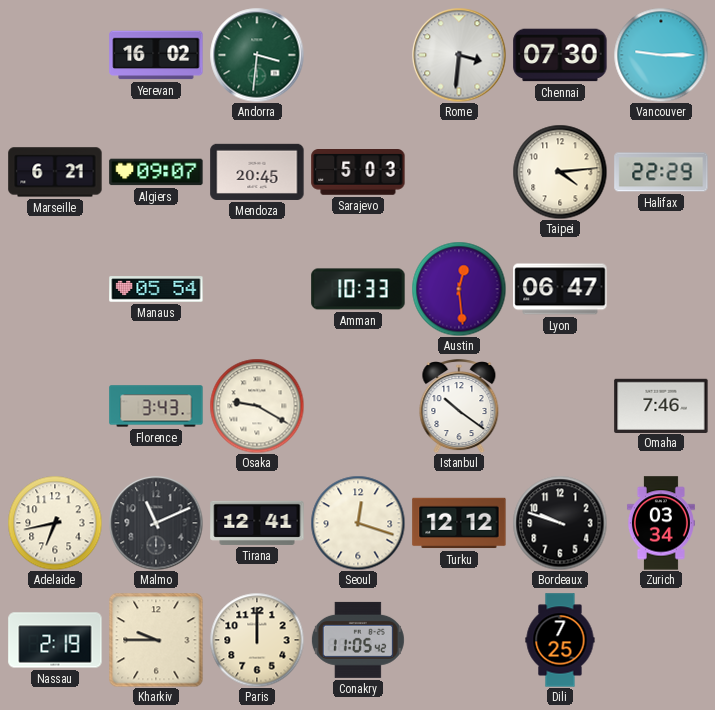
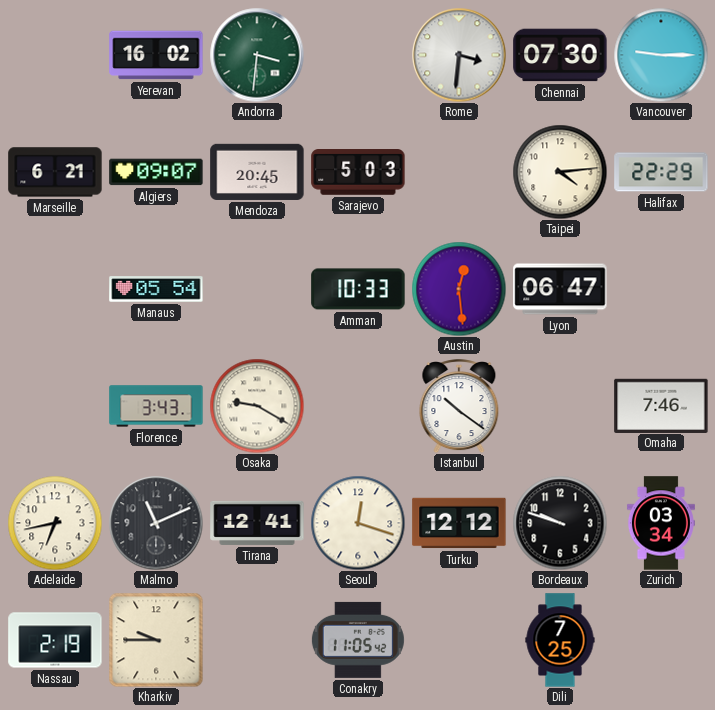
Paris: 12:00 -> none
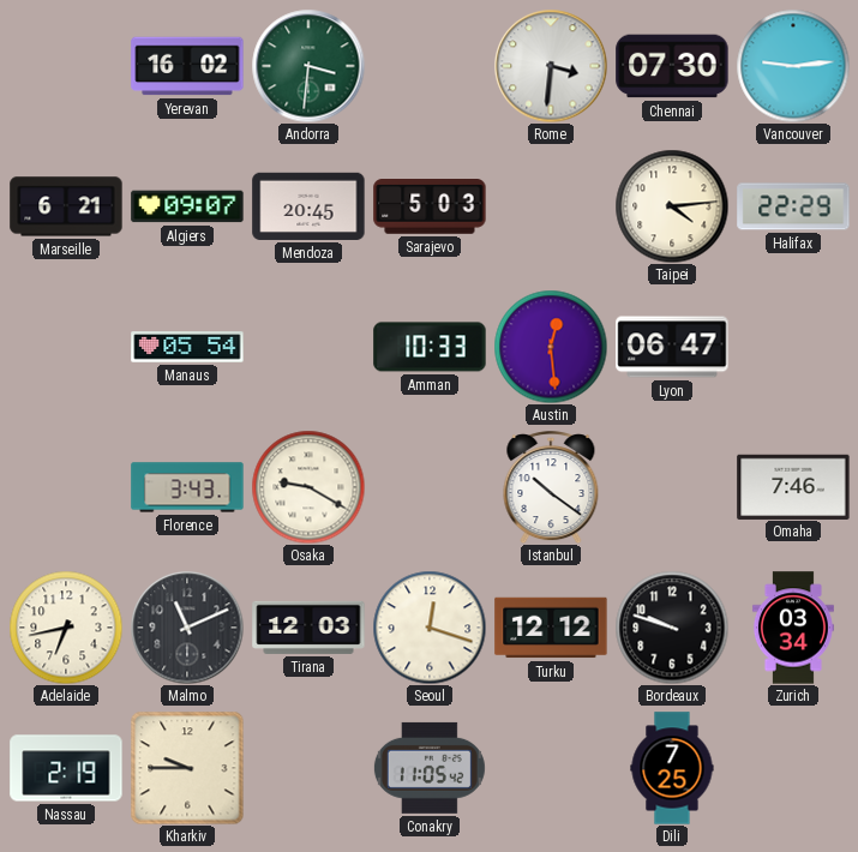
Vancouver: 9:15 -> 9:14
Tirana: 12:41 -> 12:03
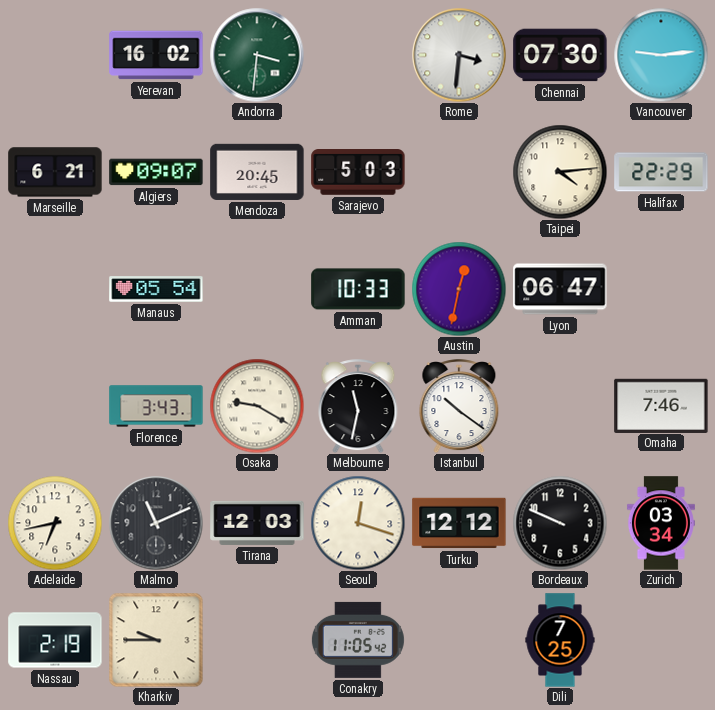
Austin: 12:29 -> 12:32
Melbourne: none -> 11:32
Bordeaux: 9:48 -> 9:49
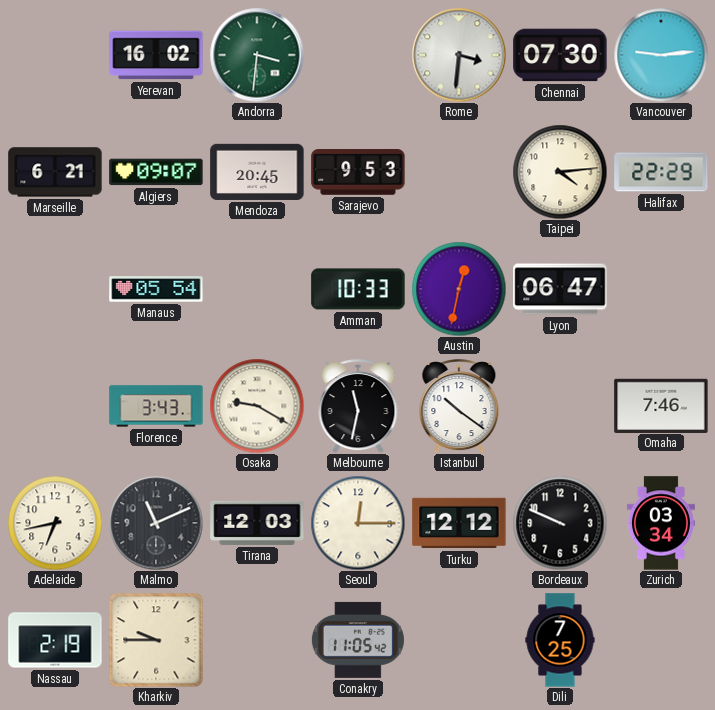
Sarajevo: 5:03 -> 9:53
Seoul: 12:18 -> 12:15
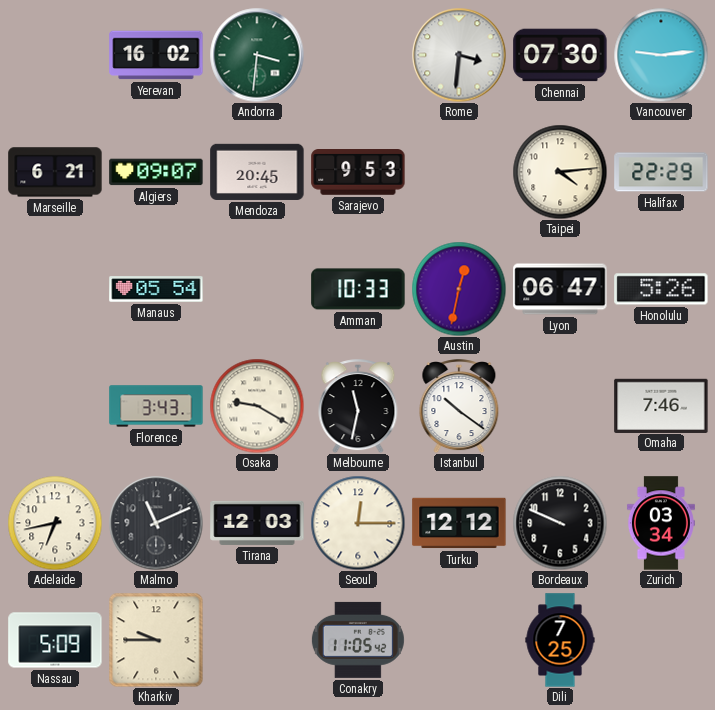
Honolulu: none -> 5:26
Nassau: 2:19 -> 5:09
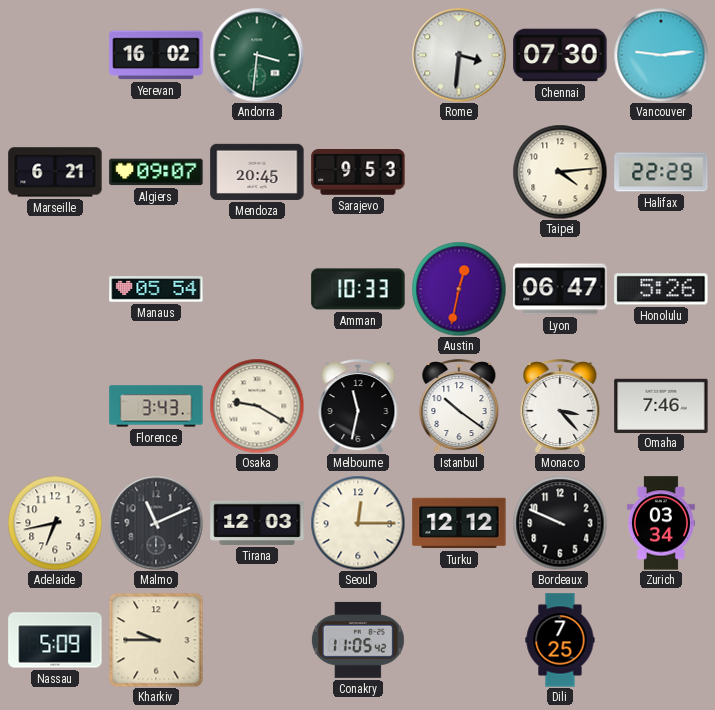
Monaco: none -> 3:23
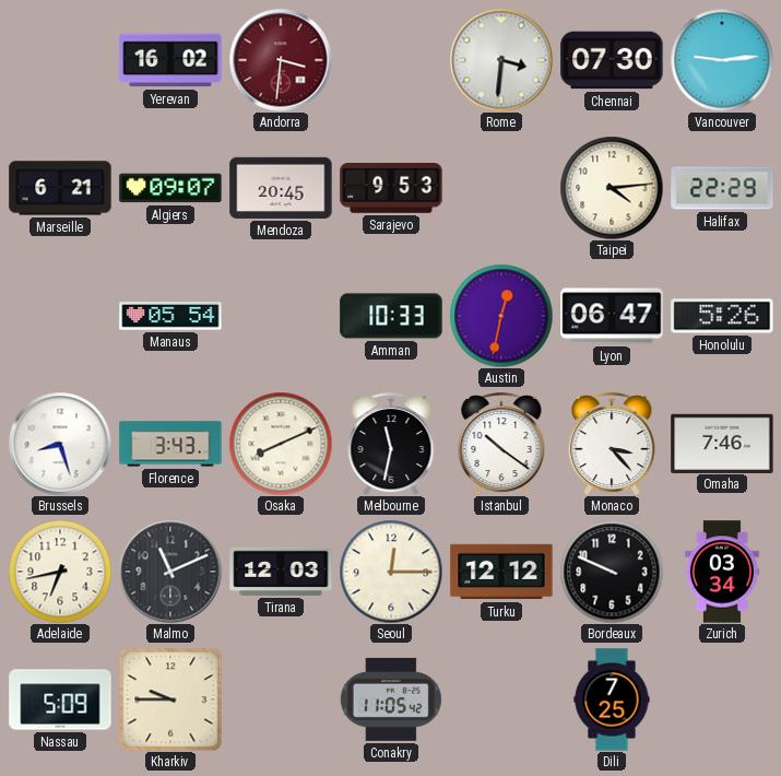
Andorra dial: green -> burgundy
Brussels: none -> 8:27
Osaka: 9:20 -> 8:11
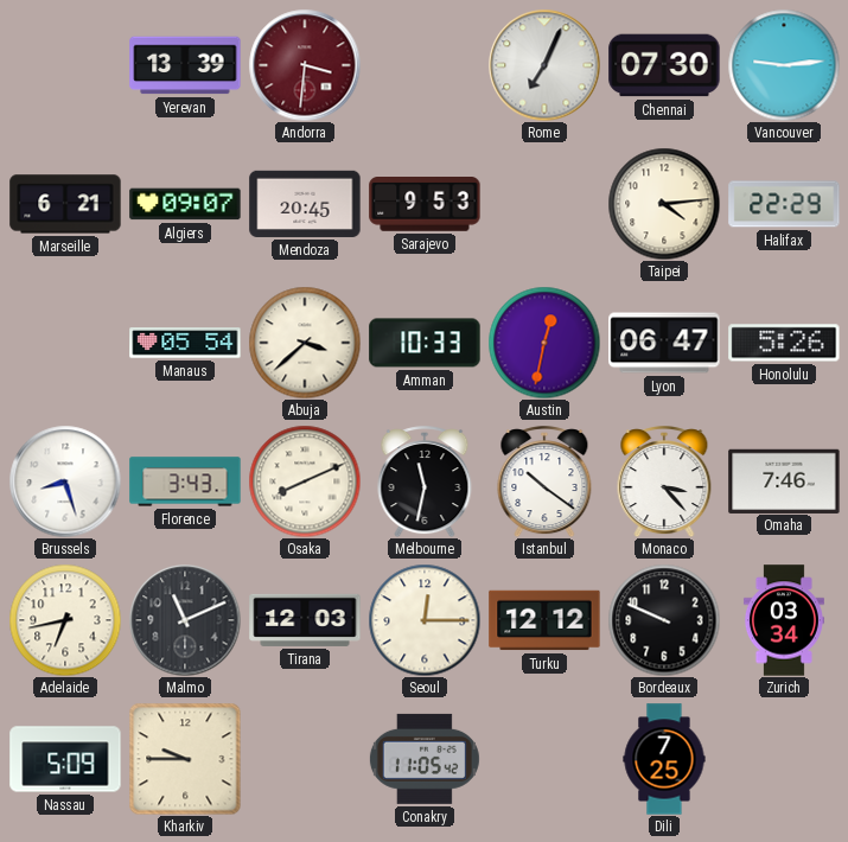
Yerevan: 16:02 -> 13:39
Rome: 3:31 -> 7:04
Abuja: none -> 3:38
